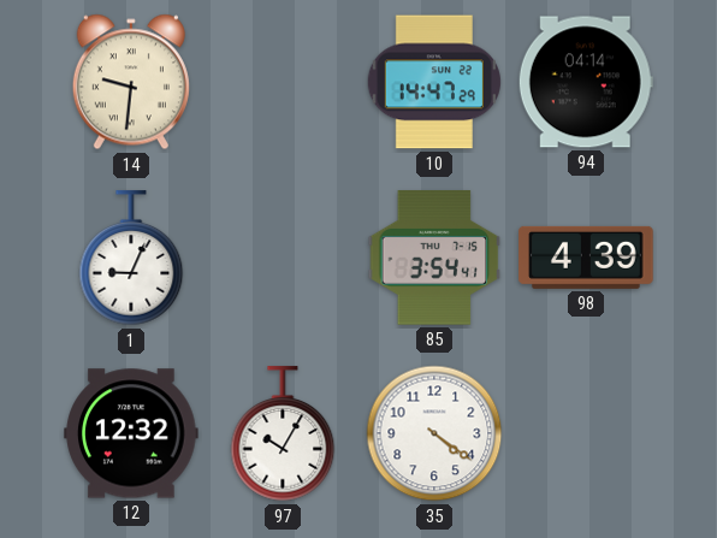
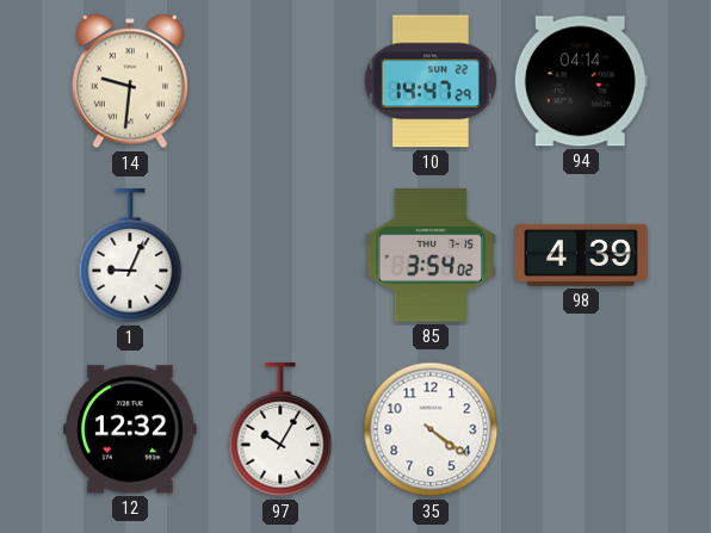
85: 3:54:41 -> 3:54:02
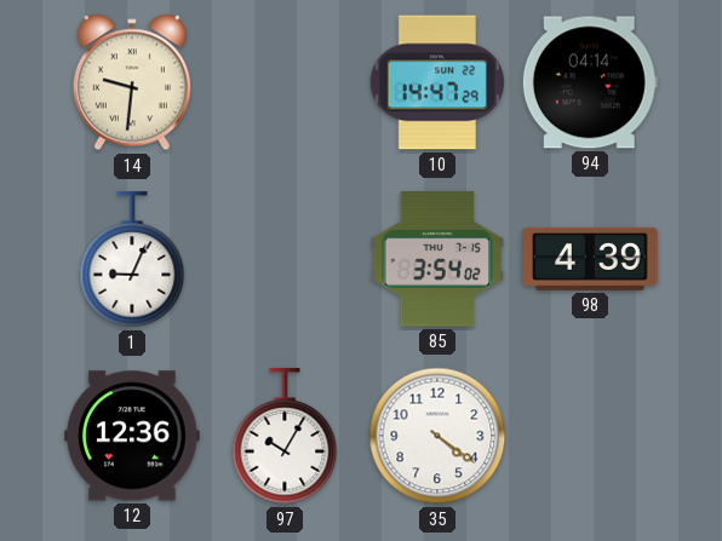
12: 12:32 -> 12:36
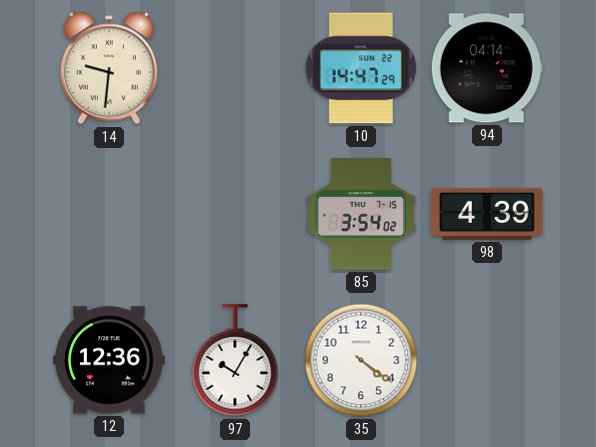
1: 9:04 -> none
